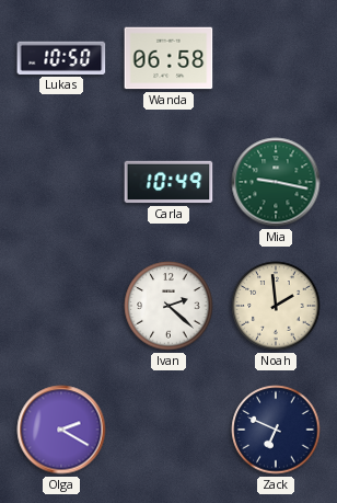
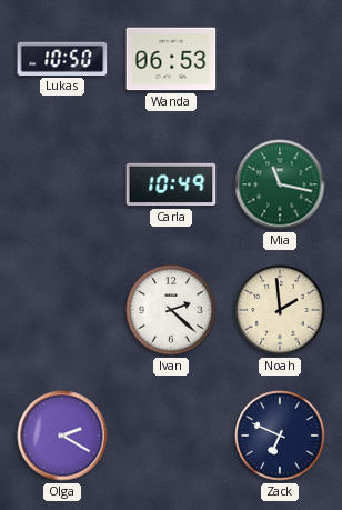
Wanda: 06:58 -> 06:53
Mia: 9:17 -> 11:17
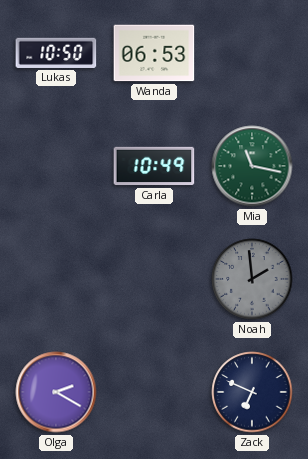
Ivan: 2:22 -> none
Noah dial: cream -> grey
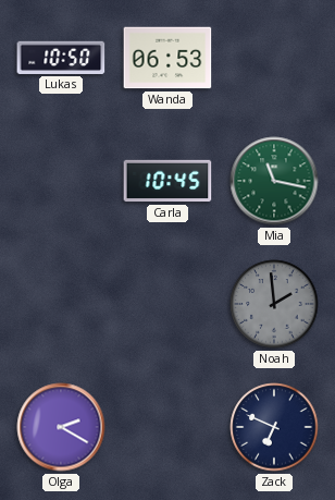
Carla: 10:49 -> 10:45
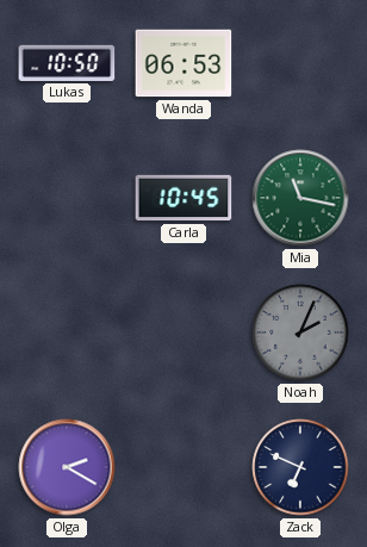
Noah: 1:59 -> 2:04
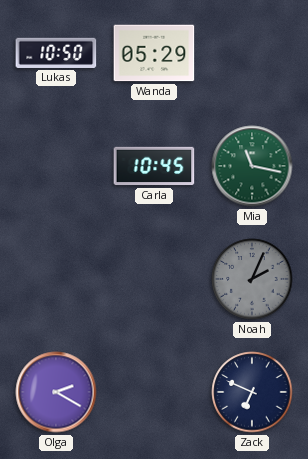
Wanda: 06:53 -> 05:29
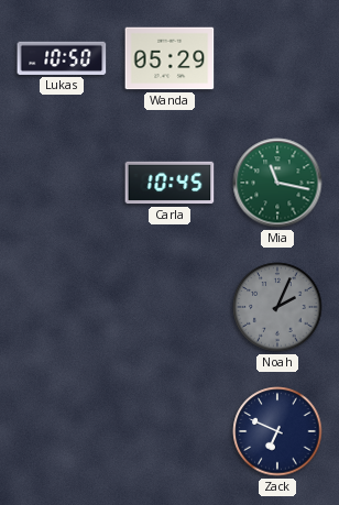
Olga: 2:20 -> none
